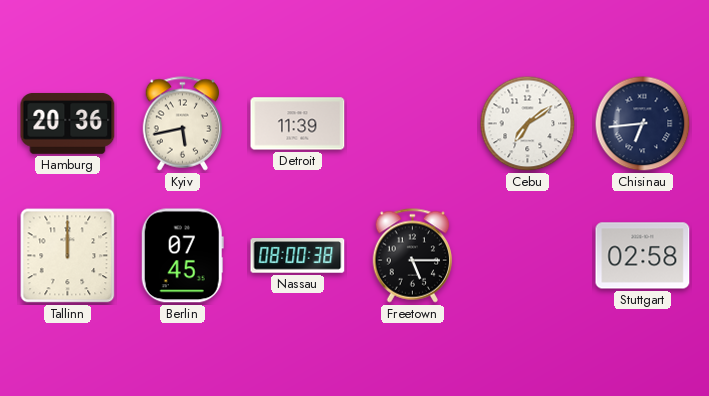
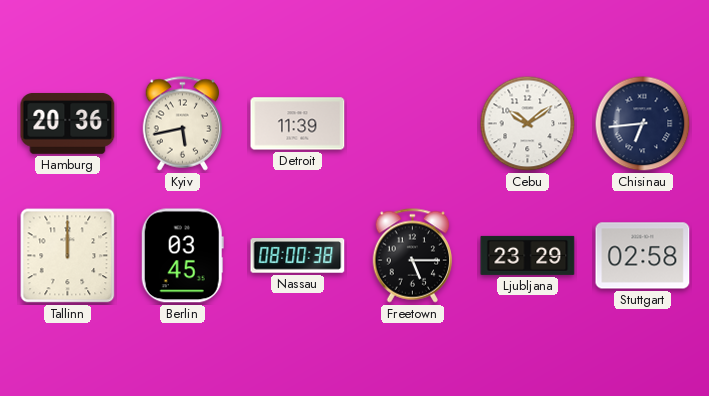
Cebu: 7:09 -> 10:09
Berlin: 07:45 -> 03:45
Ljubljana: none -> 23:29
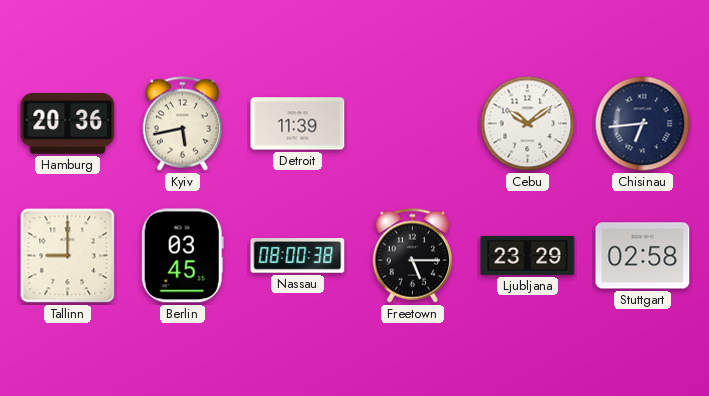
Tallinn: 12:00 -> 9:00
